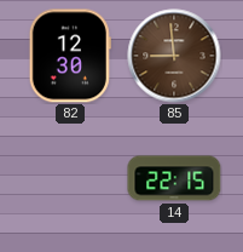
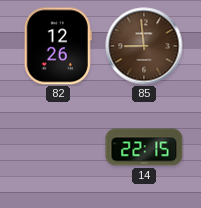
82: 12:30 -> 12:26
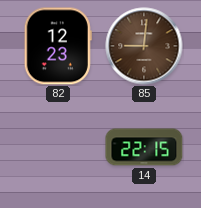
82: 12:26 -> 12:23
85: 8:59 -> 9:01
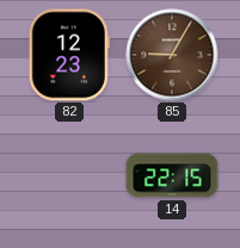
85: 9:01 -> 9:05
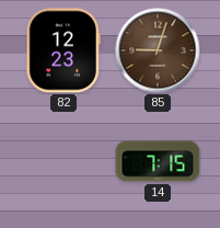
85: 9:05 -> 9:03
14: 22:15 -> 7:15
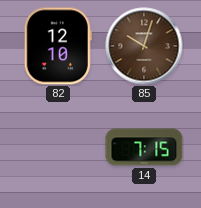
82: 12:23 -> 12:10
85: 9:03 -> 10:03
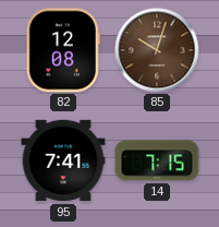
82: 12:10 -> 12:08
95: none -> 7:41
